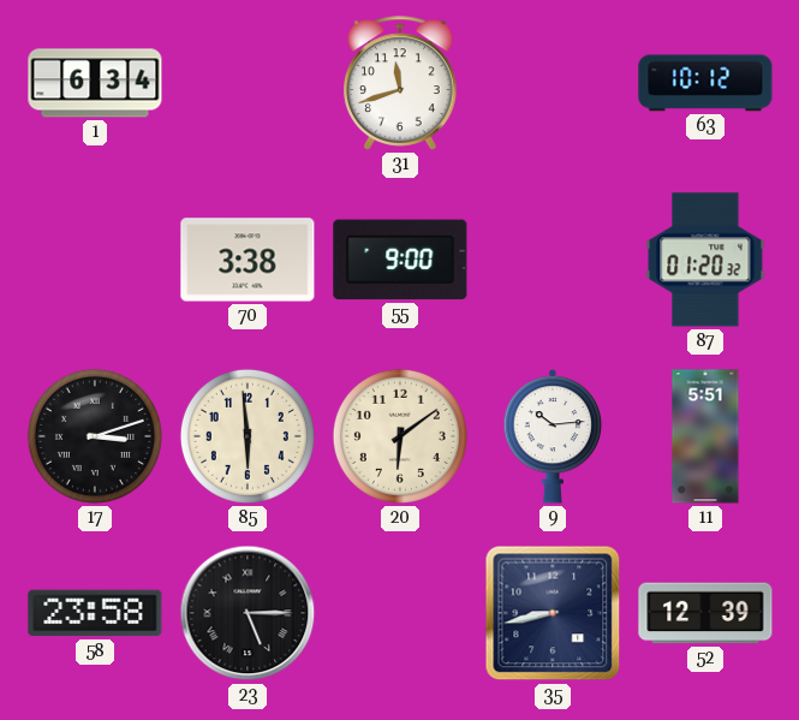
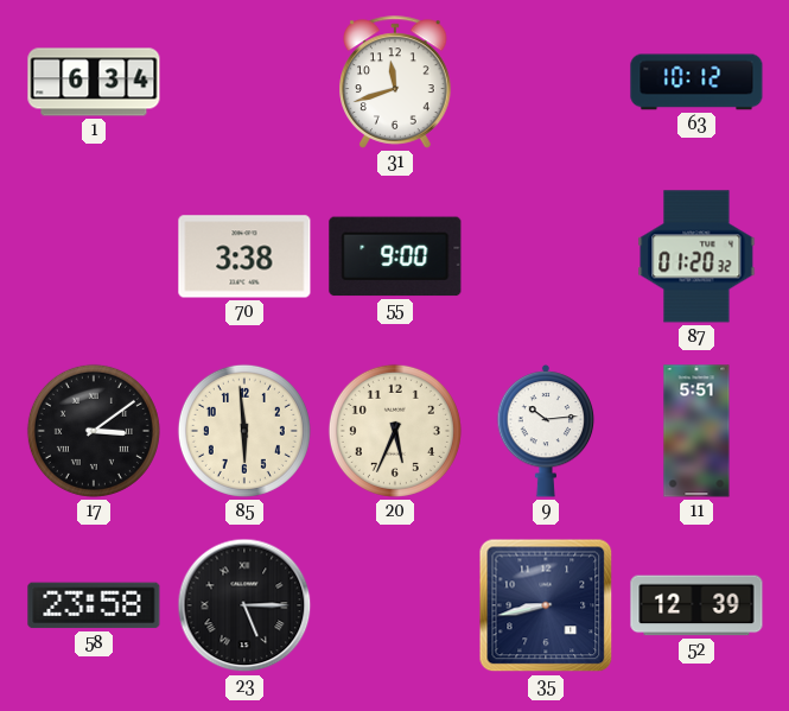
17: 3:12 -> 3:09
20: 6:09 -> 5:34
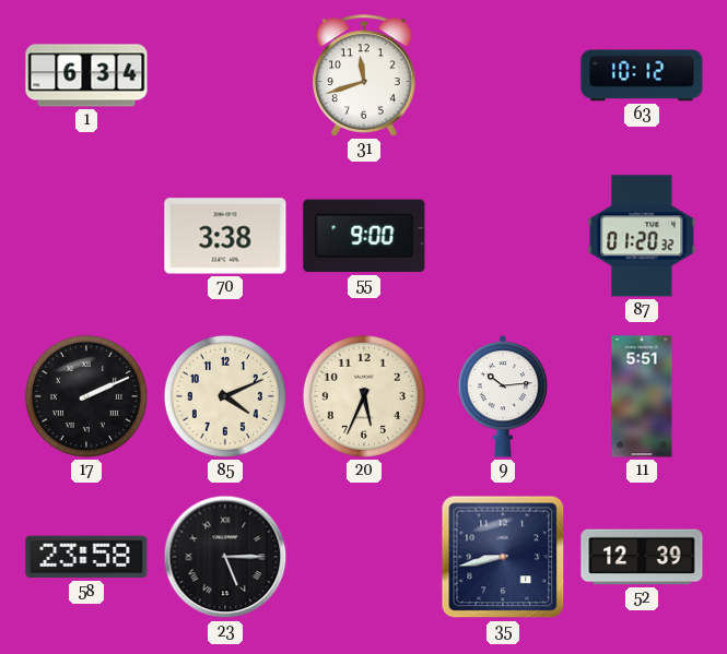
17: 3:09 -> 2:11
85: 5:59 -> 4:11
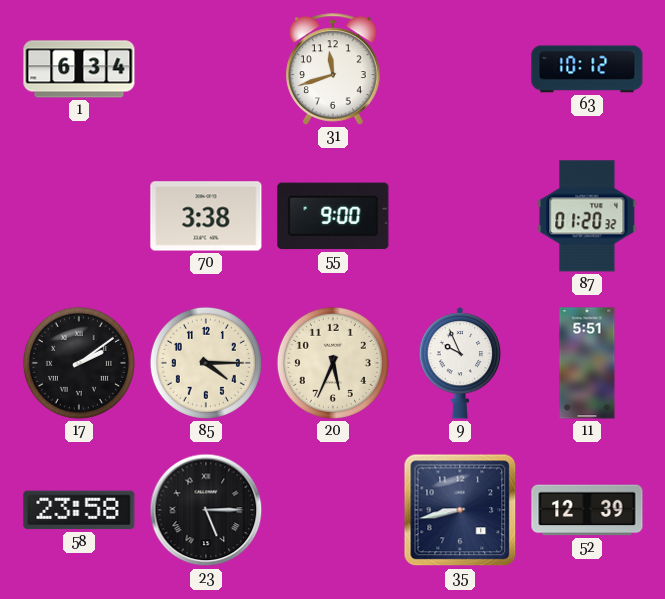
17: 2:11 -> 2:09
85: 4:11 -> 4:15
9: 10:14 -> 9:56
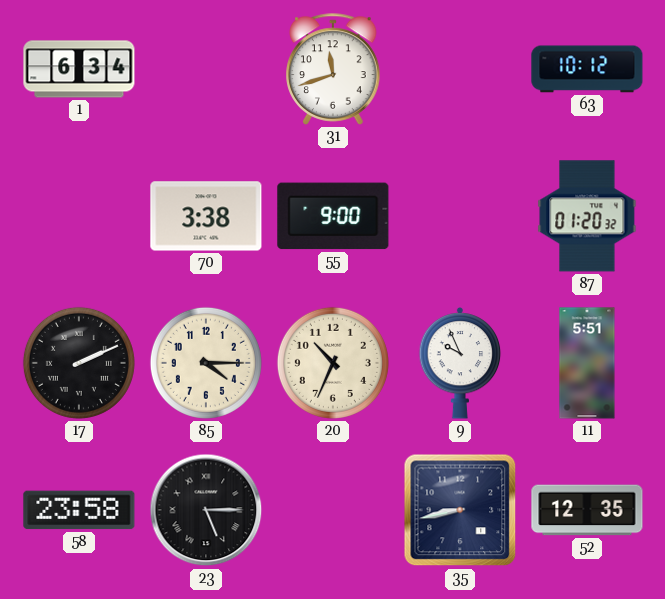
17: 2:09 -> 2:11
20: 5:34 -> 10:34
52: 12:39 -> 12:35
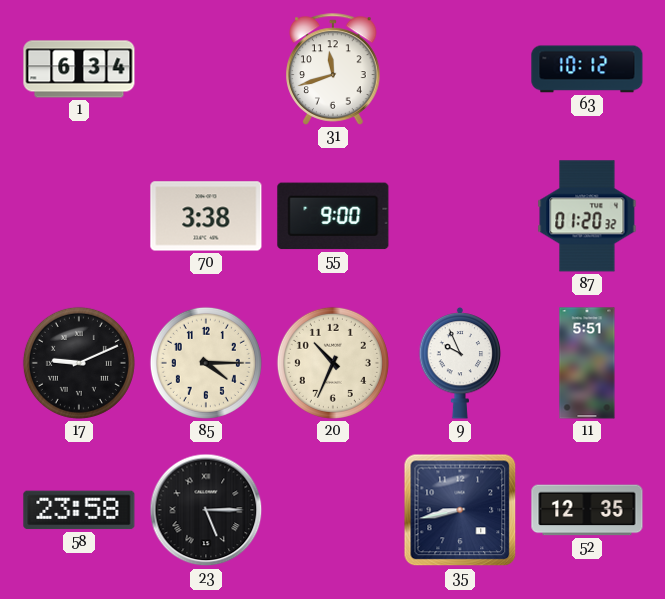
17: 2:11 -> 9:11
